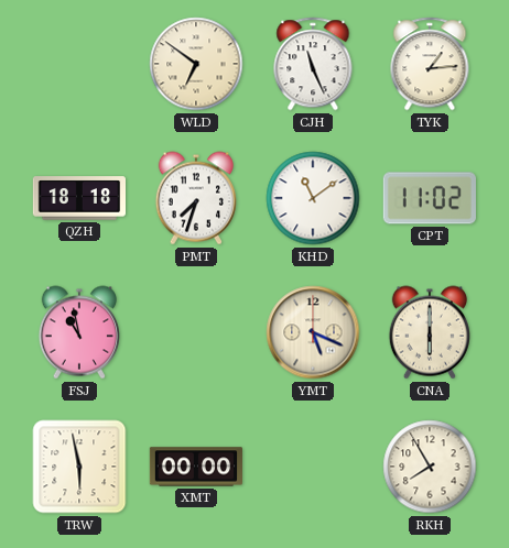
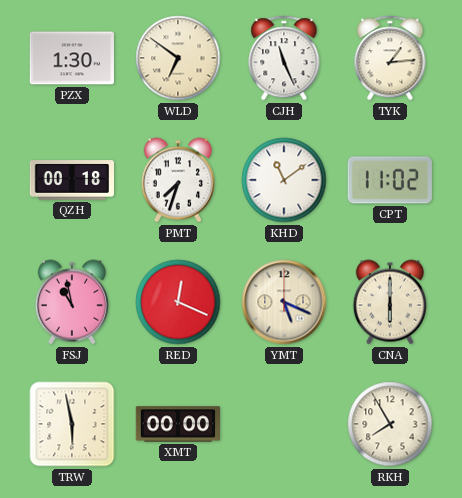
PZX: none -> 1:30
QZH: 18:18 -> 00:18
RED: none -> 12:19
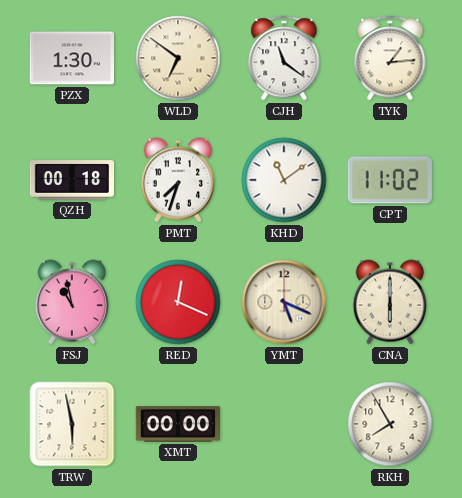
CJH: 11:26 -> 11:21
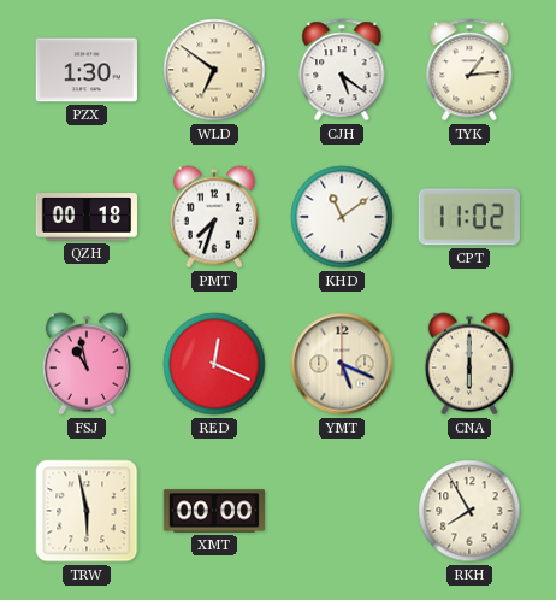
CJH: 11:21 -> 5:21
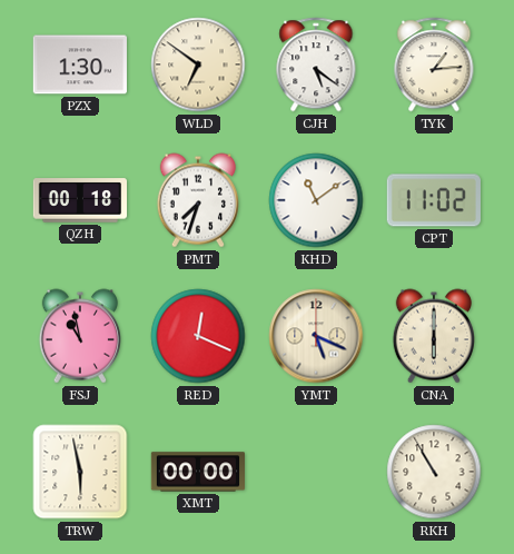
RKH: 7:55 -> 10:55
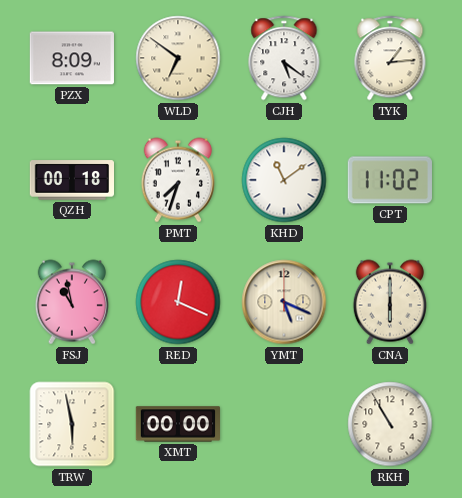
PZX: 1:30 -> 8:09
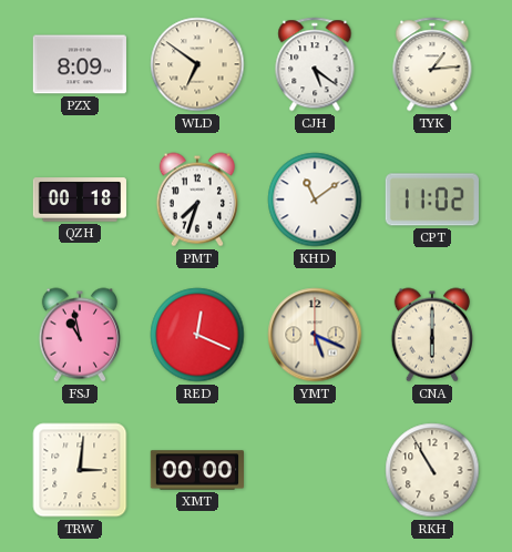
TRW: 5:58 -> 3:01
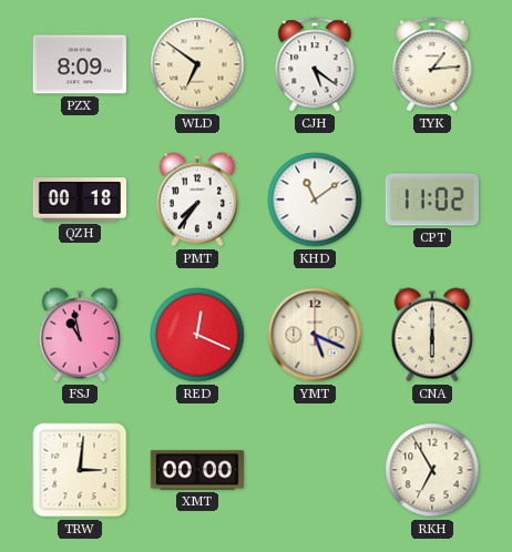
PMT: 7:33 -> 7:36
RKH: 10:55 -> 6:55
